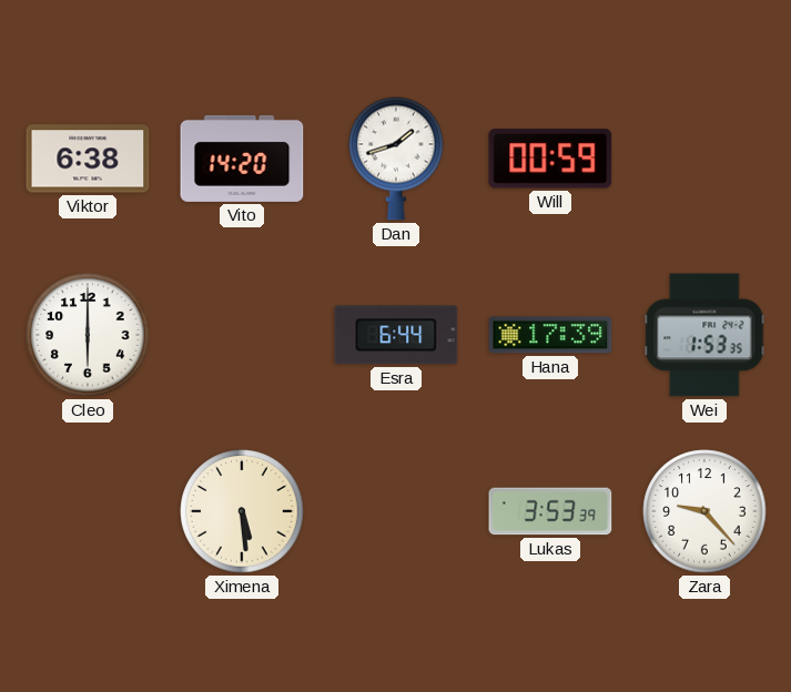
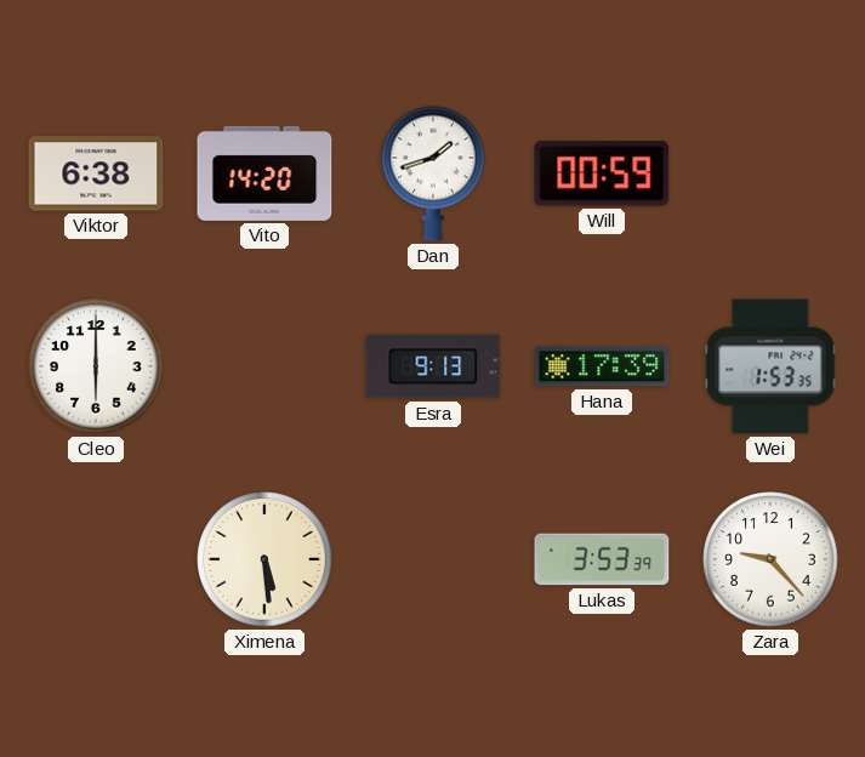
Esra: 6:44 -> 9:13
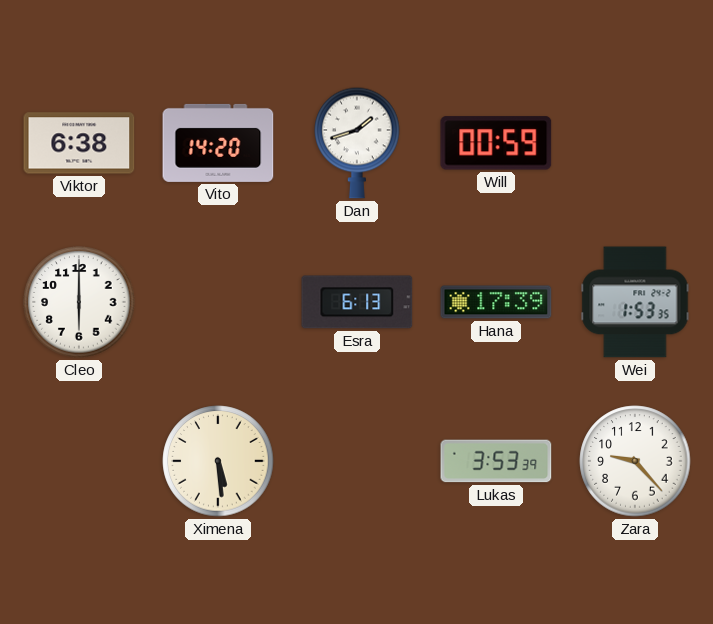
Esra: 9:13 -> 6:13
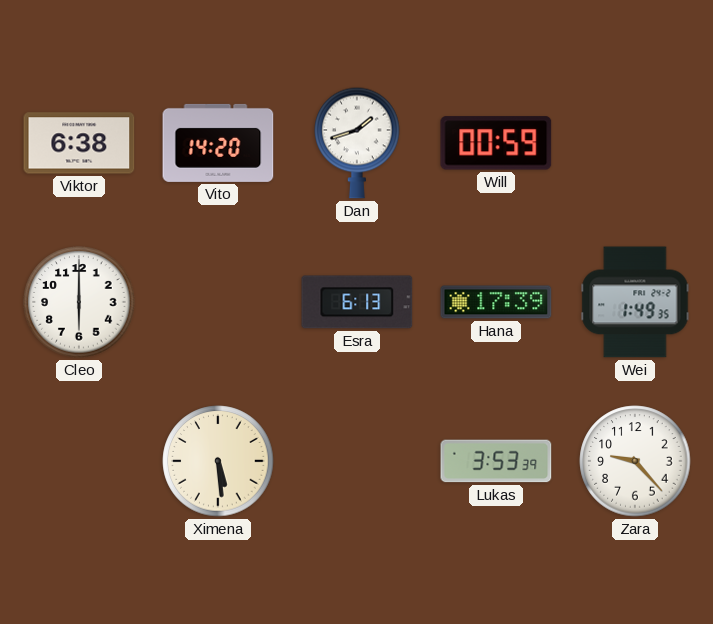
Wei: 1:53 -> 1:49
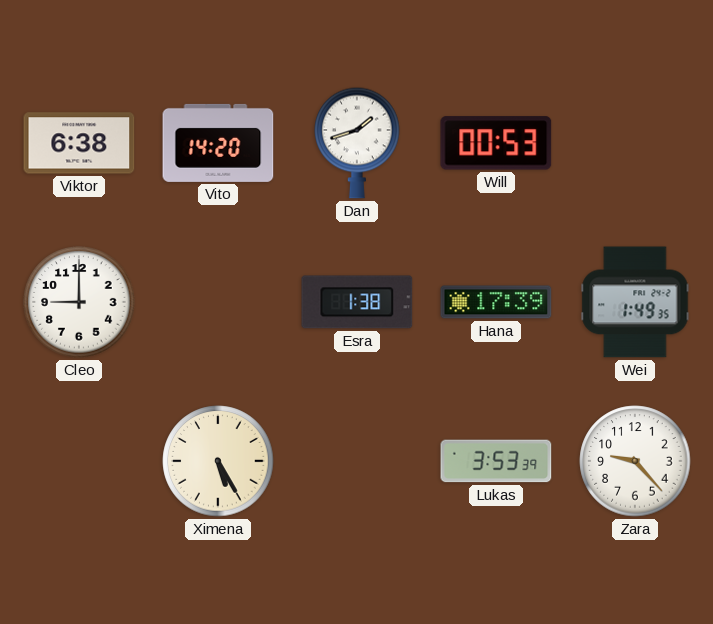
Will: 00:59 -> 00:53
Cleo: 6:00 -> 9:00
Esra: 6:13 -> 1:38
Ximena: 5:29 -> 5:25
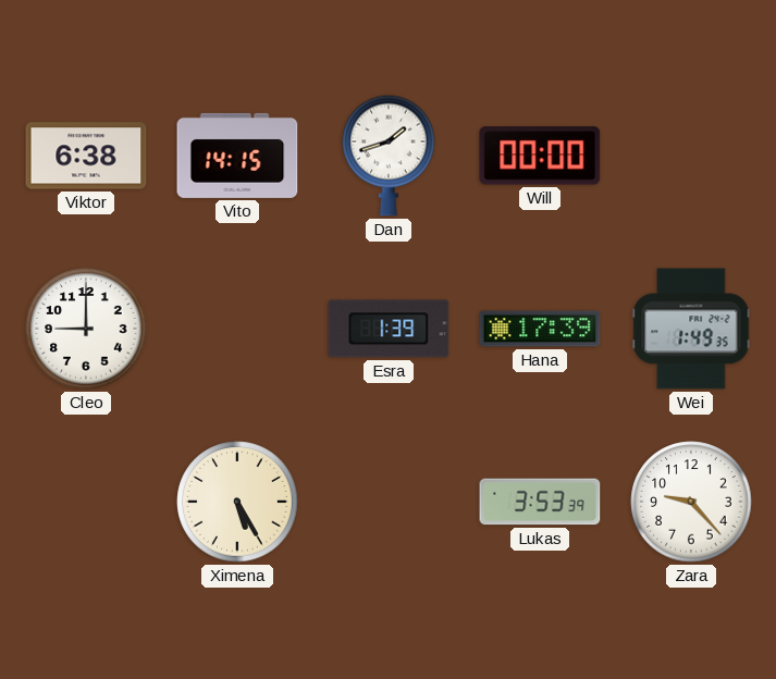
Vito: 14:20 -> 14:15
Will: 00:53 -> 00:00
Esra: 1:38 -> 1:39
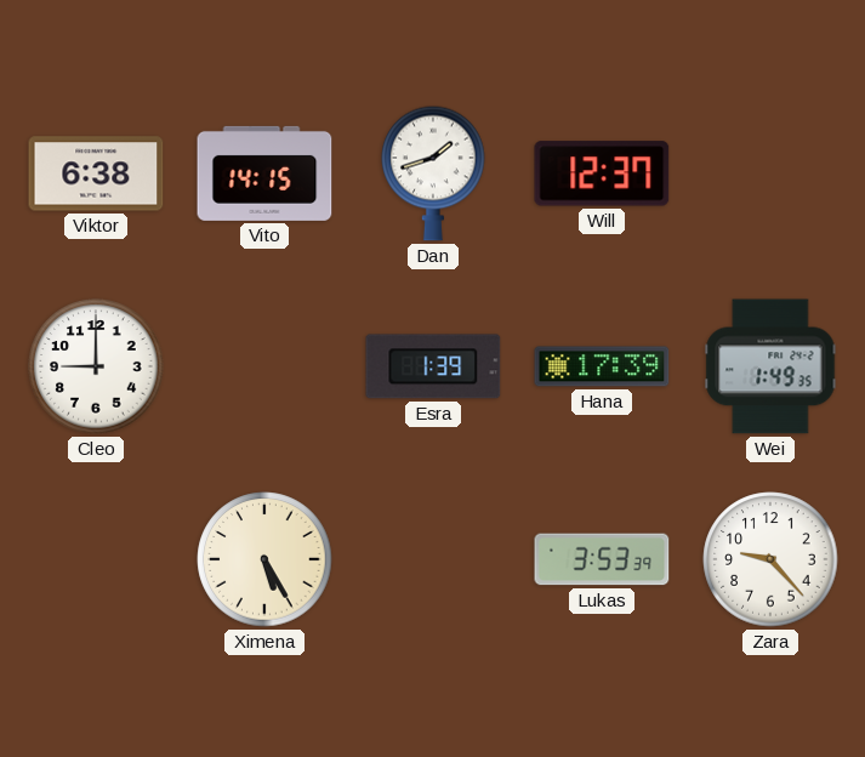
Will: 00:00 -> 12:37
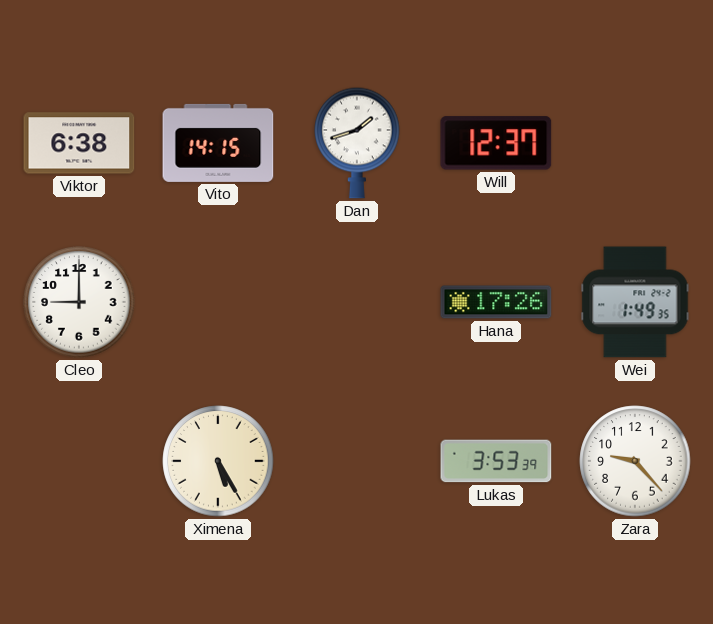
Esra: 1:39 -> none
Hana: 17:39 -> 17:26
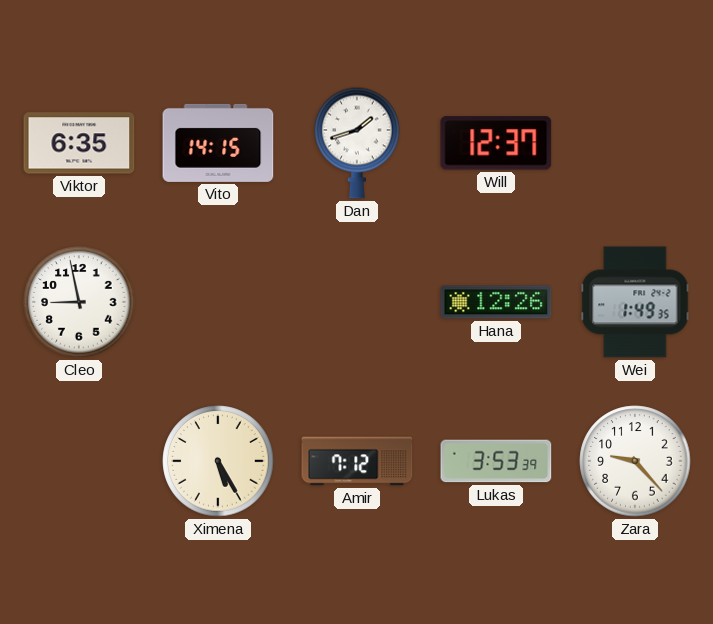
Viktor: 6:38 -> 6:35
Cleo: 9:00 -> 8:58
Hana: 17:26 -> 12:26
Amir: none -> 7:12
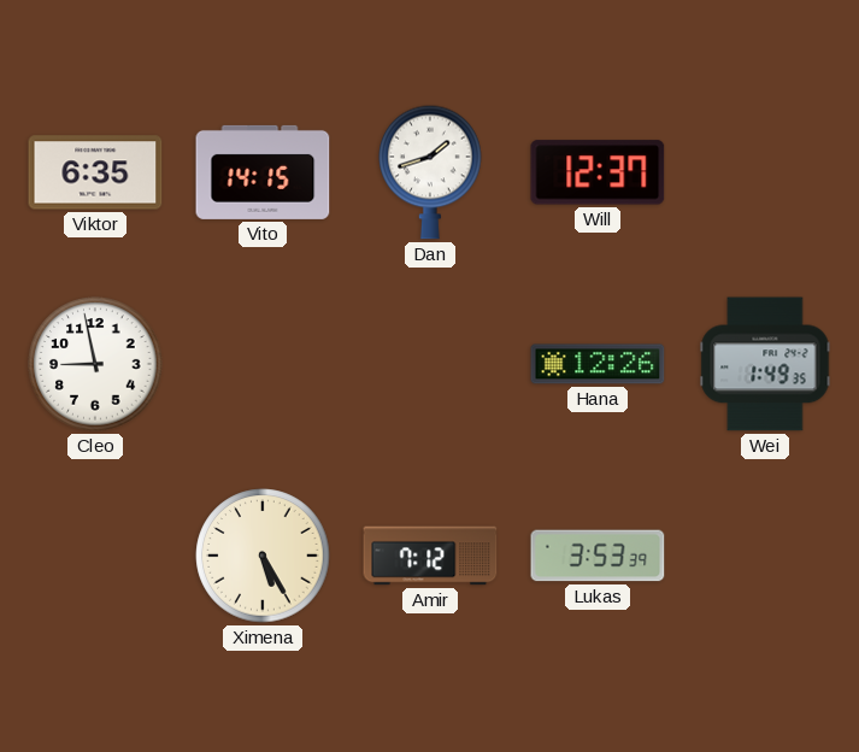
Zara: 9:23 -> none
